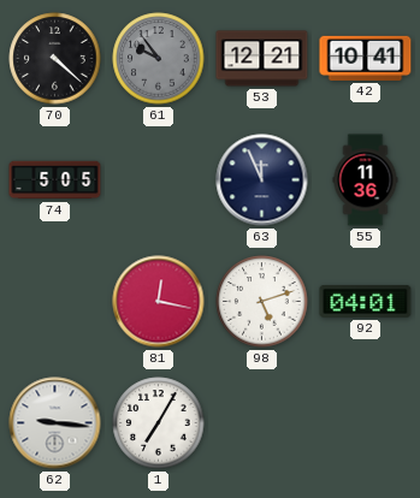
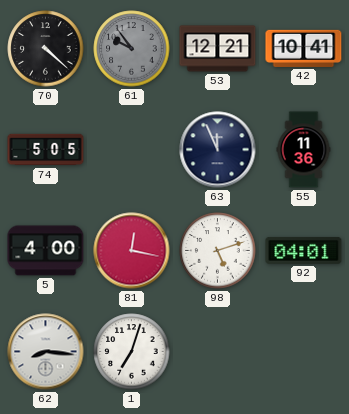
5: none -> 4:00
62: 9:16 -> 8:16
1: 7:05 -> 7:03
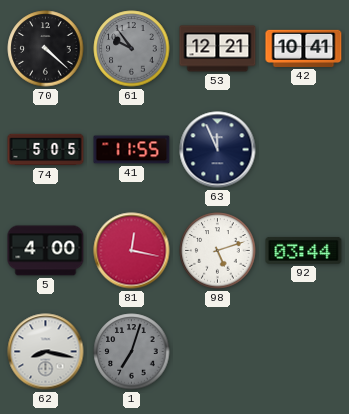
41: none -> 11:55
55: 11:36 -> none
92: 04:01 -> 03:44
62: 8:16 -> 8:17
1 dial: white -> grey
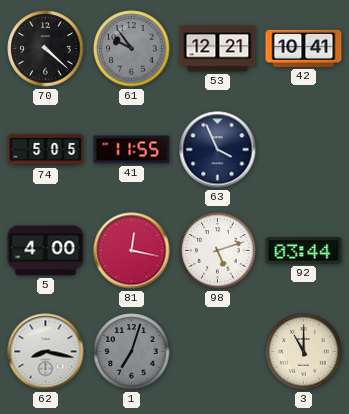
63: 11:56 -> 3:56
3: none -> 11:00
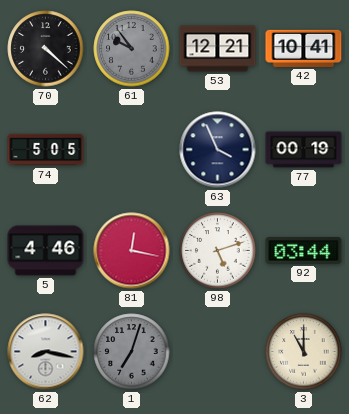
41: 11:55 -> none
77: none -> 00:19
5: 4:00 -> 4:46
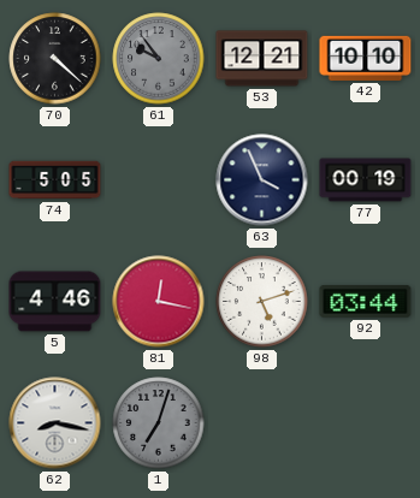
42: 10:41 -> 10:10
3: 11:00 -> none
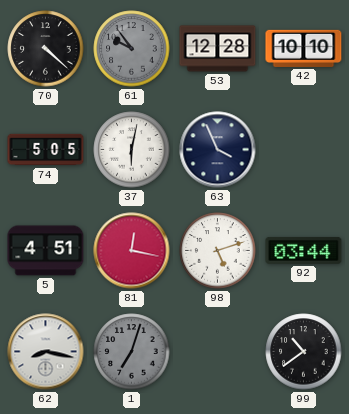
53: 12:21 -> 12:28
37: none -> 6:02
77: 00:19 -> none
5: 4:46 -> 4:51
99: none -> 10:39
